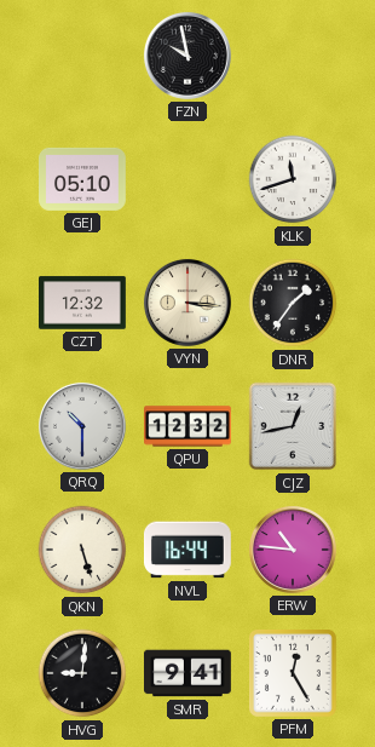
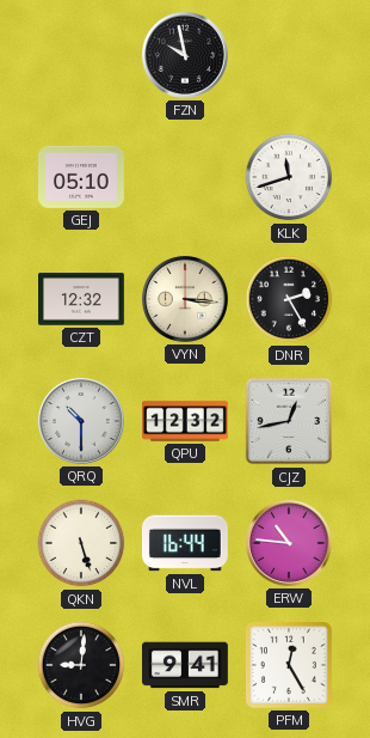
DNR: 1:36 -> 2:25
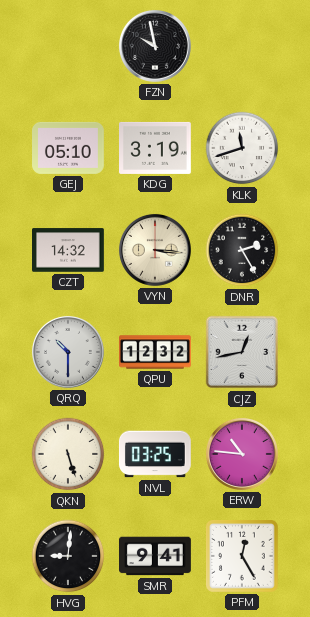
KDG: none -> 3:19
CZT: 12:32 -> 14:32
NVL: 16:44 -> 03:25
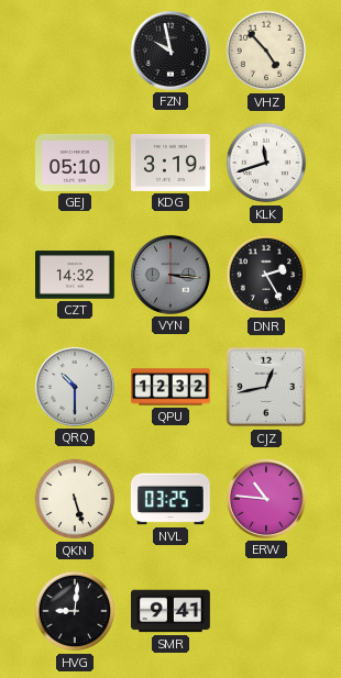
VHZ: none -> 4:53
VYN dial: cream -> grey
PFM: 12:25 -> none
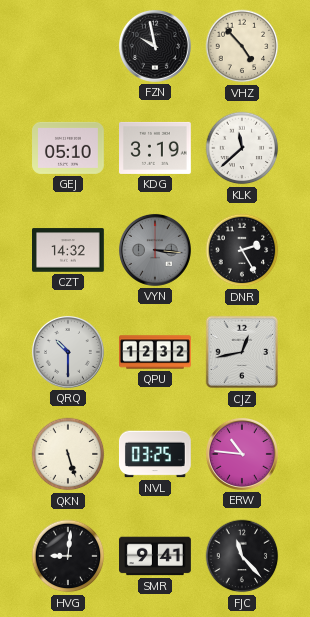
KLK: 11:42 -> 11:38
FJC: none -> 11:23
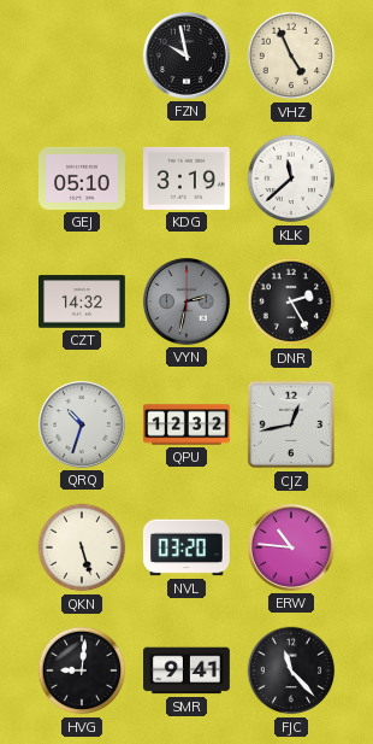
VHZ: 4:53 -> 4:56
VYN: 3:16 -> 2:32
QRQ: 10:30 -> 10:33
NVL: 03:25 -> 03:20
